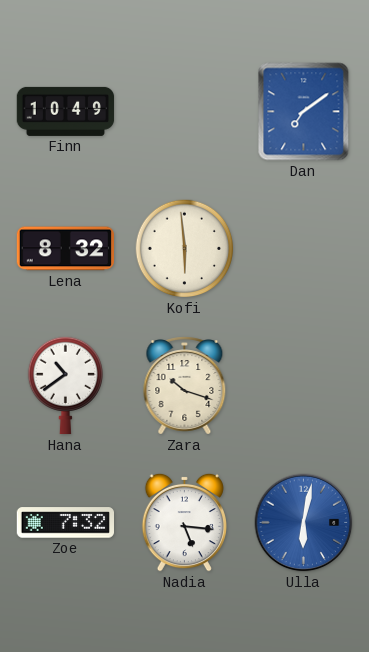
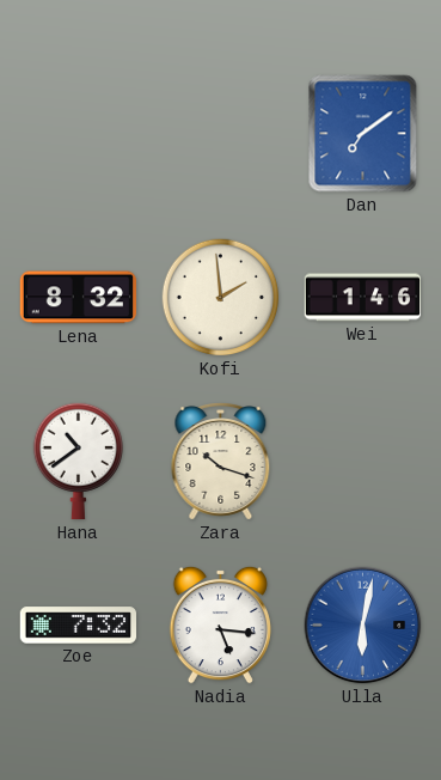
Finn: 10:49 -> none
Kofi: 5:59 -> 1:59
Wei: none -> 1:46
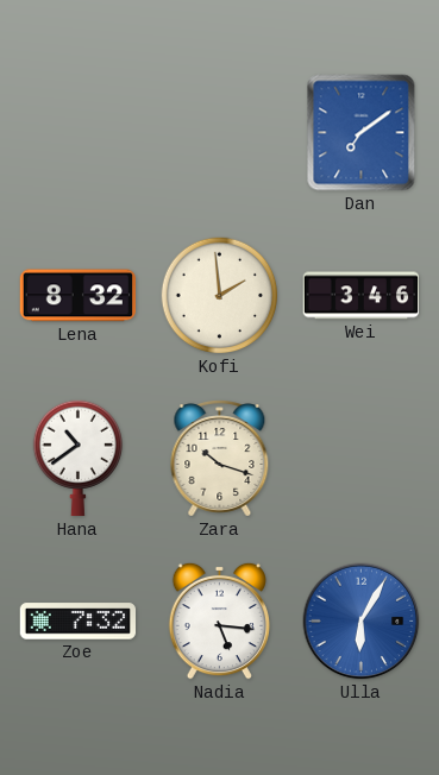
Wei: 1:46 -> 3:46
Ulla: 6:02 -> 6:05
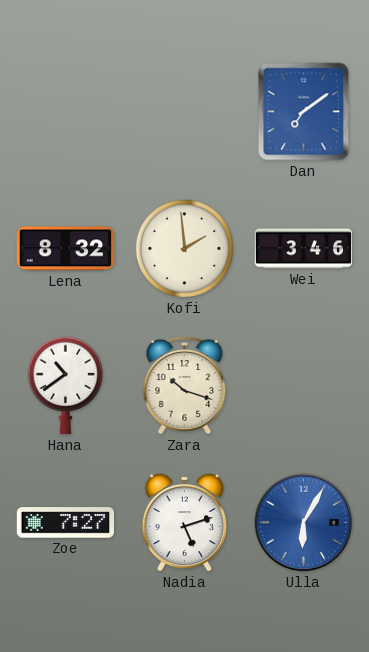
Zoe: 7:32 -> 7:27
Nadia: 5:16 -> 5:12
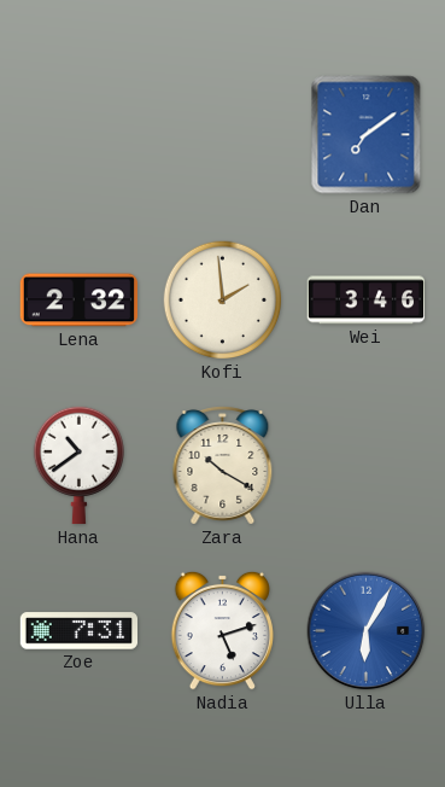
Lena: 8:32 -> 2:32
Zara: 10:18 -> 10:20
Zoe: 7:27 -> 7:31
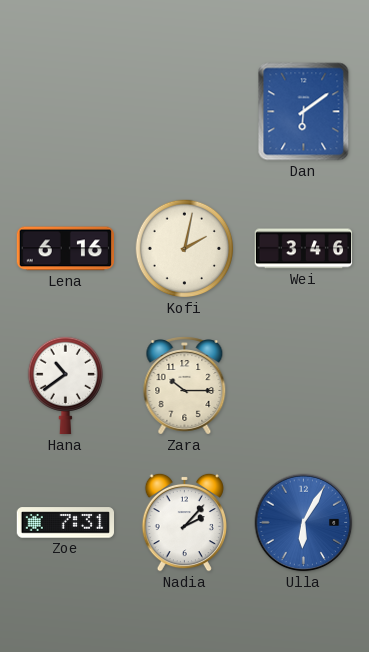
Dan: 7:09 -> 6:09
Lena: 2:32 -> 6:16
Kofi: 1:59 -> 2:02
Zara: 10:20 -> 10:15
Nadia: 5:12 -> 2:07
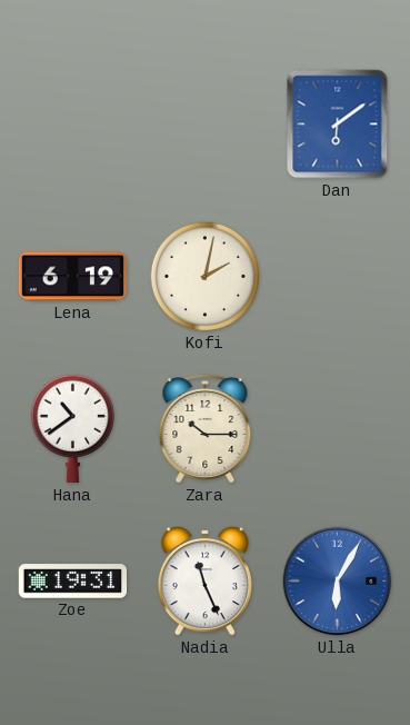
Lena: 6:16 -> 6:19
Wei: 3:46 -> none
Zoe: 7:31 -> 19:31
Nadia: 2:07 -> 11:26
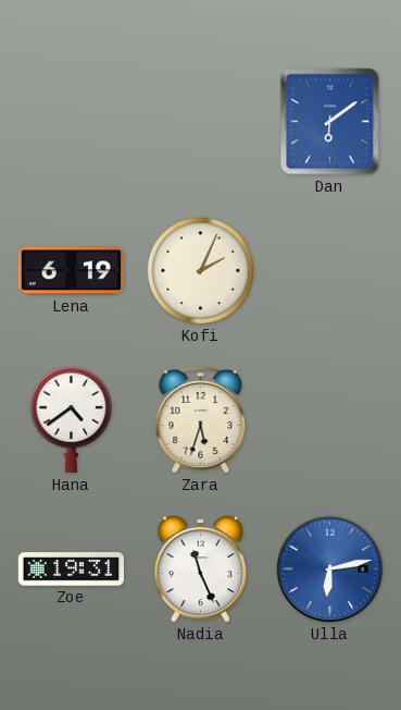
Kofi: 2:02 -> 2:04
Hana: 10:39 -> 4:39
Zara: 10:15 -> 5:33
Ulla: 6:05 -> 6:13
